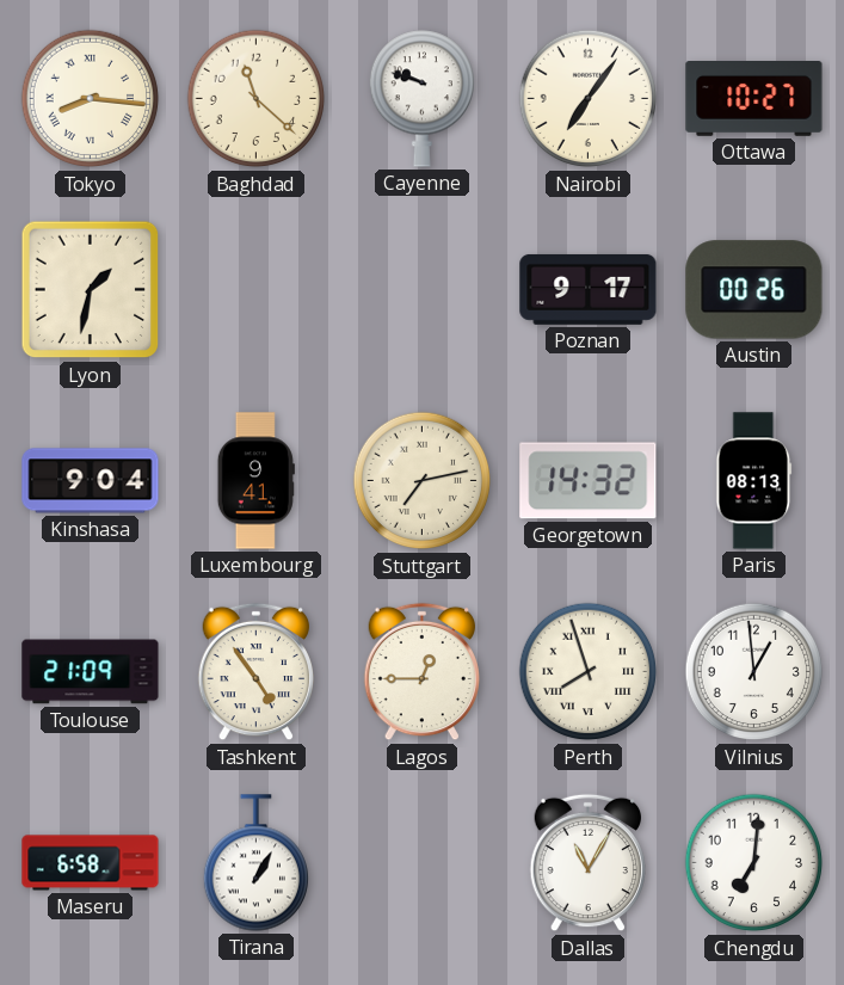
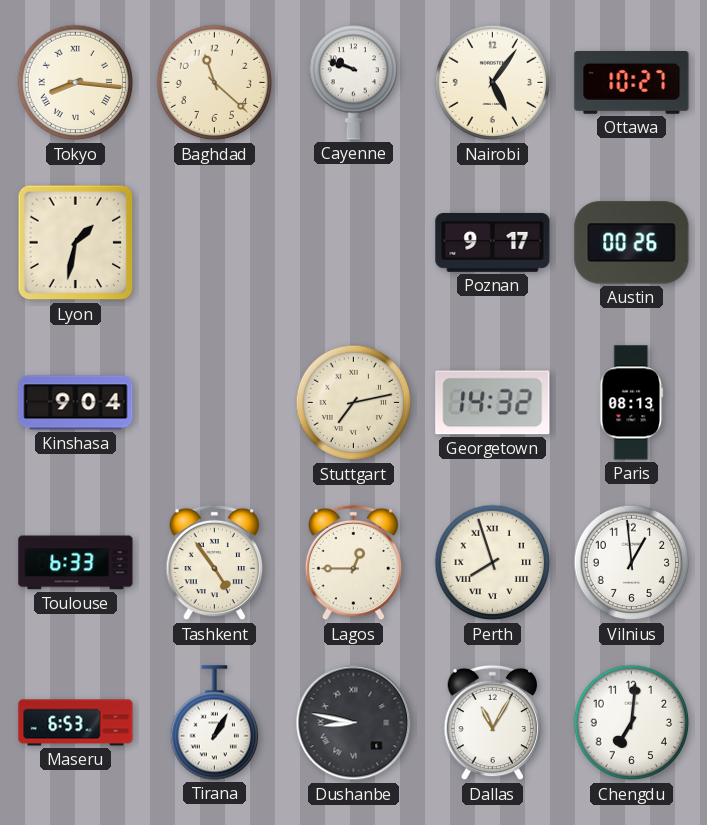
Nairobi: 7:06 -> 5:06
Luxembourg: 9:41 -> none
Toulouse: 21:09 -> 6:33
Maseru: 6:58 -> 6:53
Dushanbe: none -> 8:47
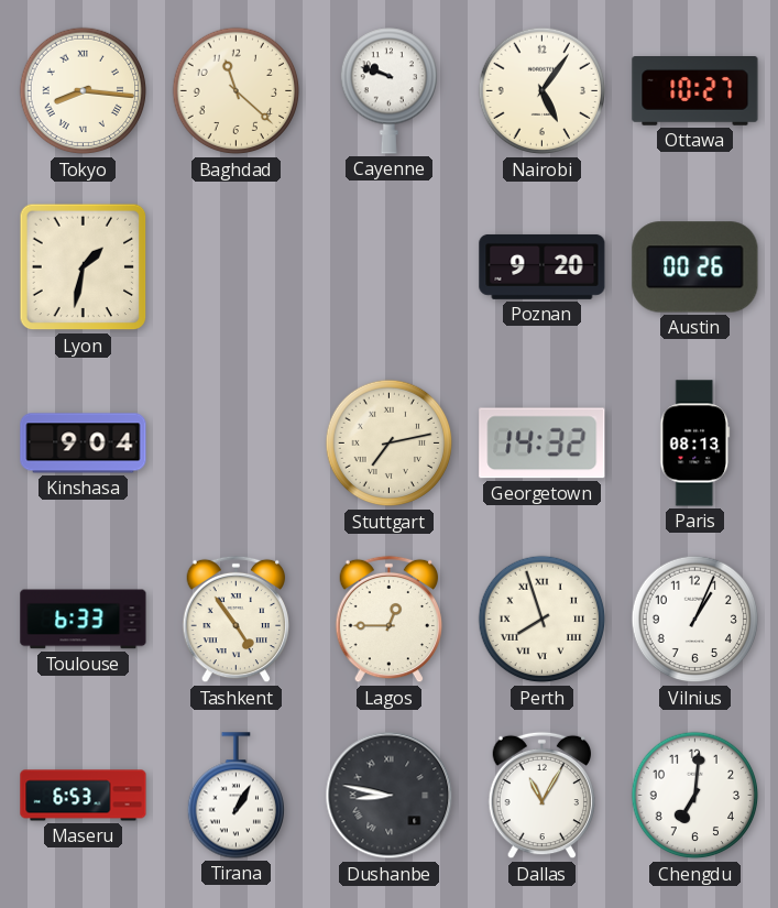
Poznan: 9:17 -> 9:20
Vilnius: 12:59 -> 1:04
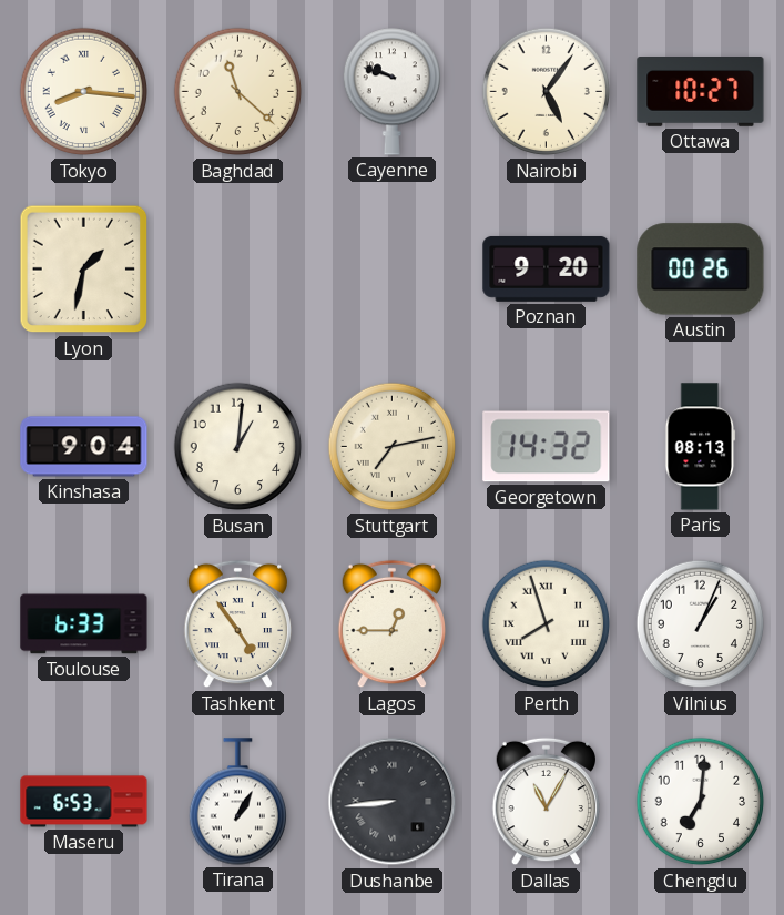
Busan: none -> 1:01
Dushanbe: 8:47 -> 8:44
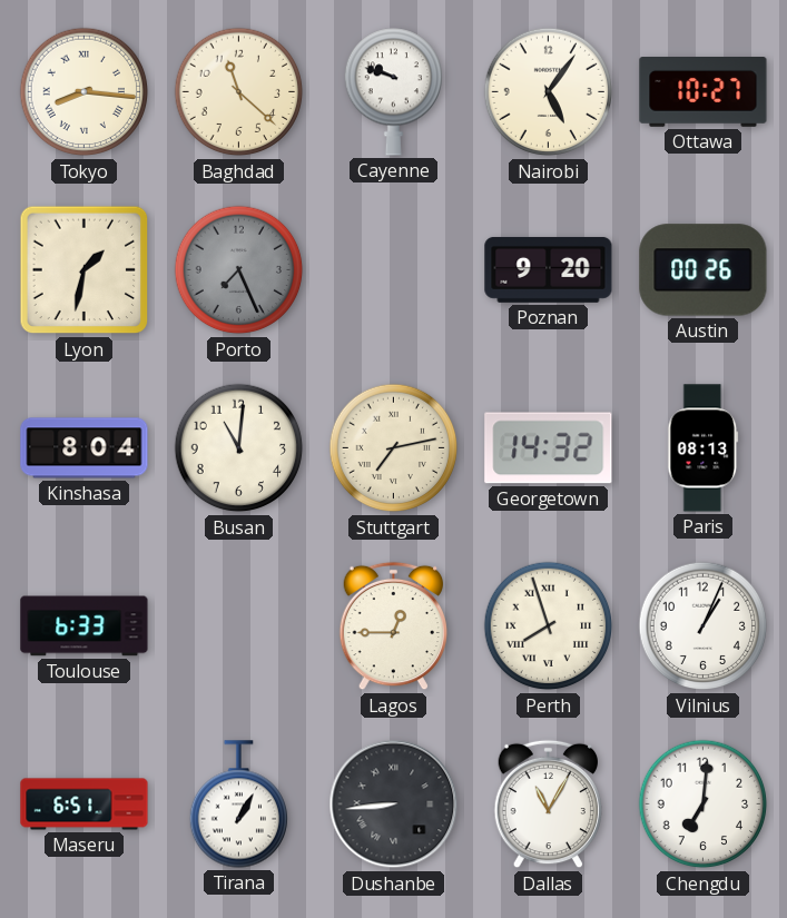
Porto: none -> 7:26
Kinshasa: 9:04 -> 8:04
Busan: 1:01 -> 11:01
Tashkent: 4:54 -> none
Maseru: 6:53 -> 6:51
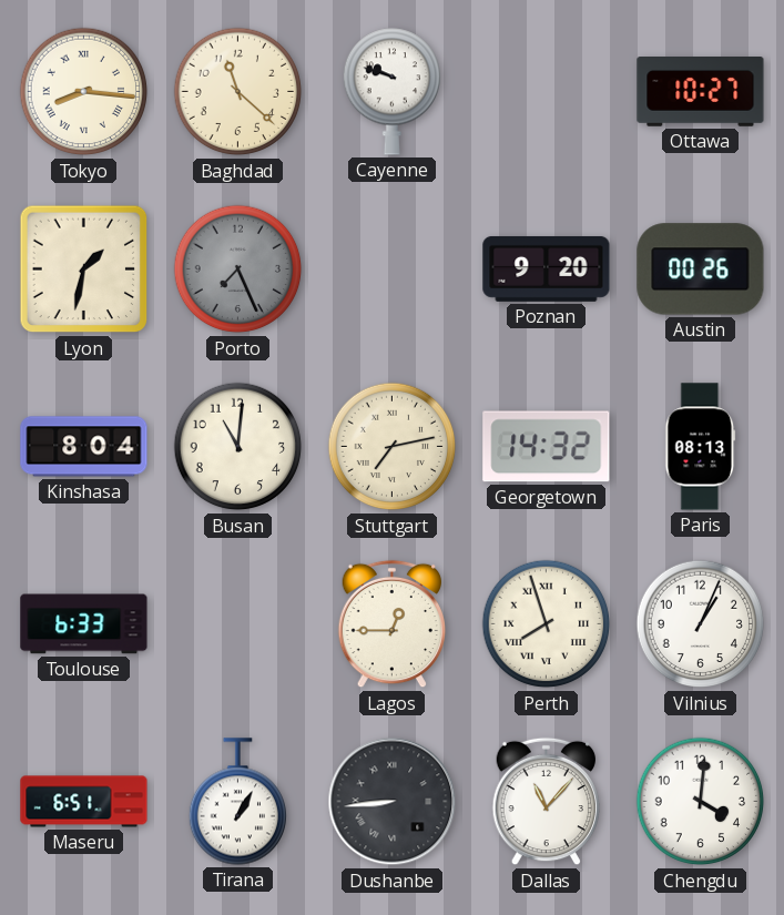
Nairobi: 5:06 -> none
Dallas: 11:05 -> 11:07
Chengdu: 7:01 -> 4:01
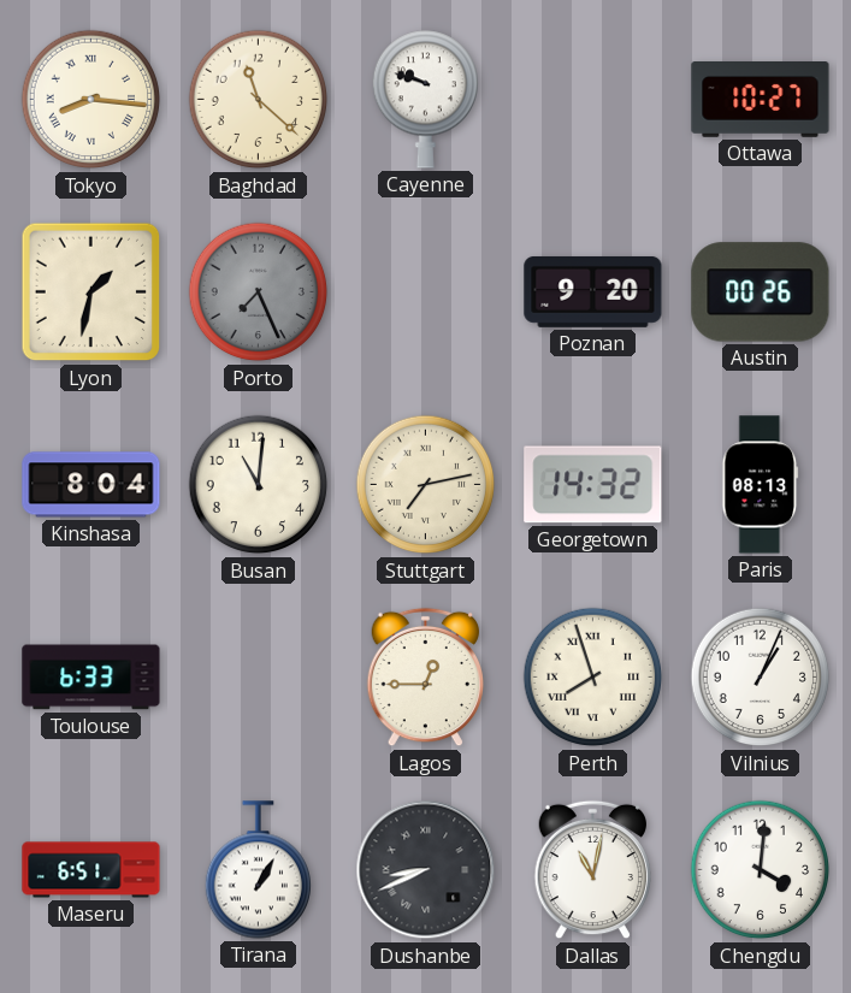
Dushanbe: 8:44 -> 8:41
Dallas: 11:07 -> 11:02
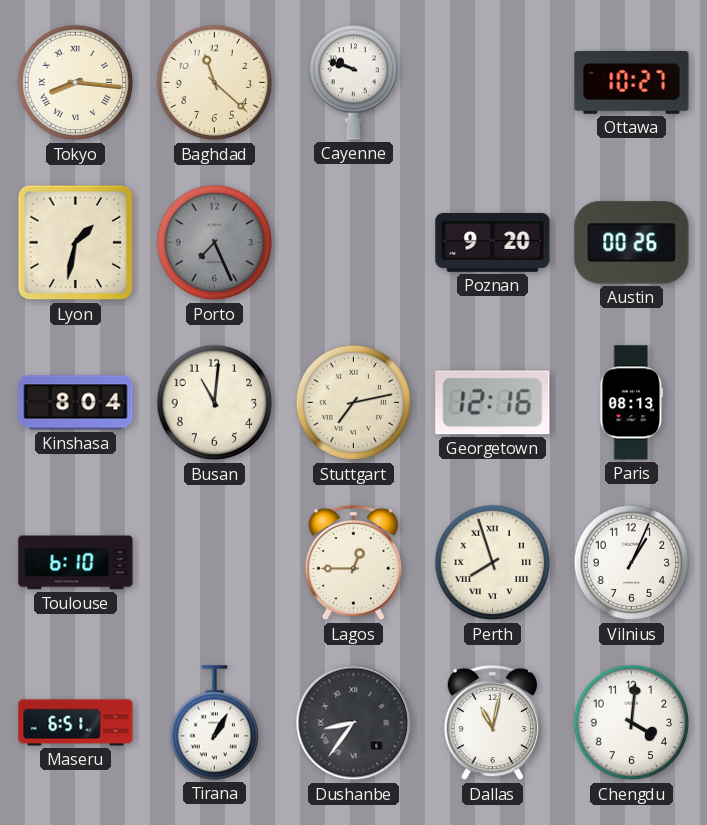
Georgetown: 14:32 -> 12:16
Toulouse: 6:33 -> 6:10
Dushanbe: 8:41 -> 8:36
